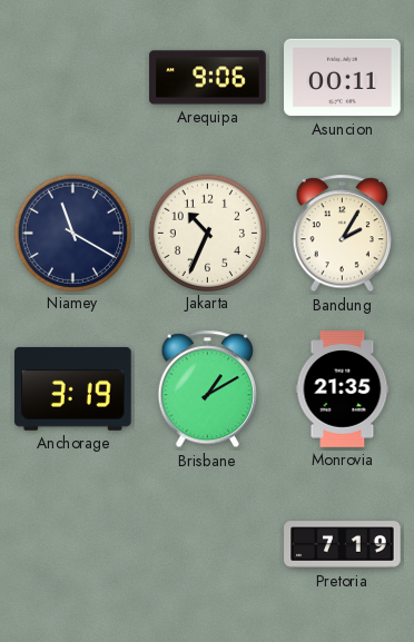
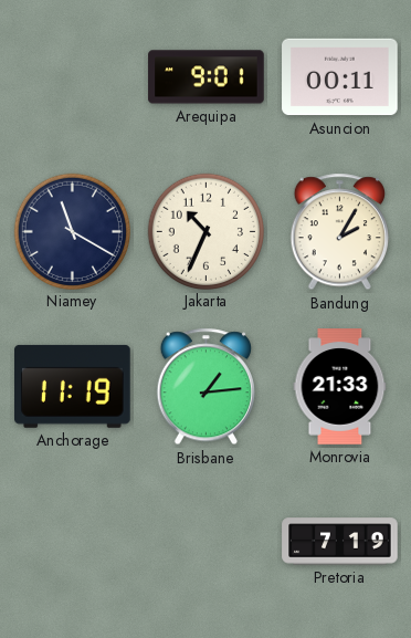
Arequipa: 9:06 -> 9:01
Anchorage: 3:19 -> 11:19
Brisbane: 1:10 -> 1:14
Monrovia: 21:35 -> 21:33
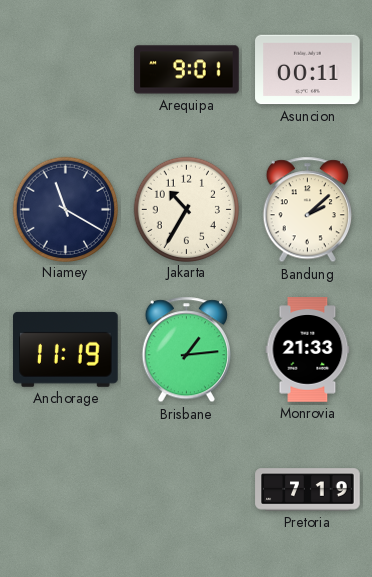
Jakarta: 10:34 -> 10:35
Bandung: 2:05 -> 2:08
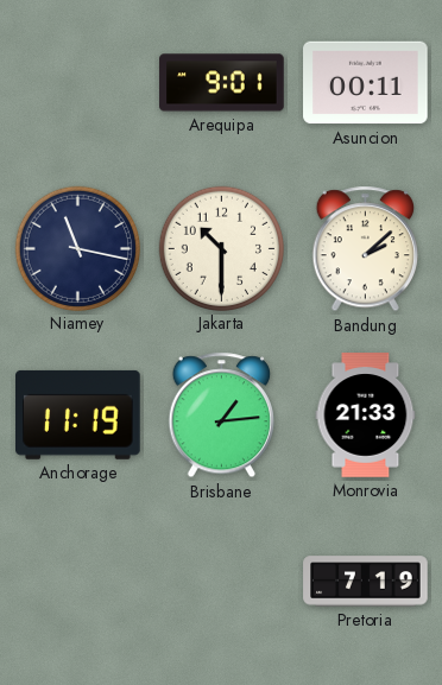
Niamey: 11:20 -> 11:17
Jakarta: 10:35 -> 10:30
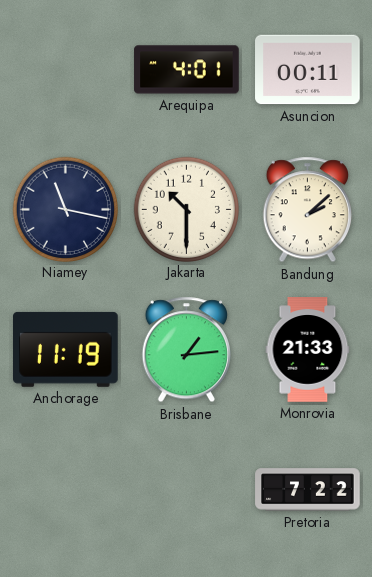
Arequipa: 9:01 -> 4:01
Pretoria: 7:19 -> 7:22
